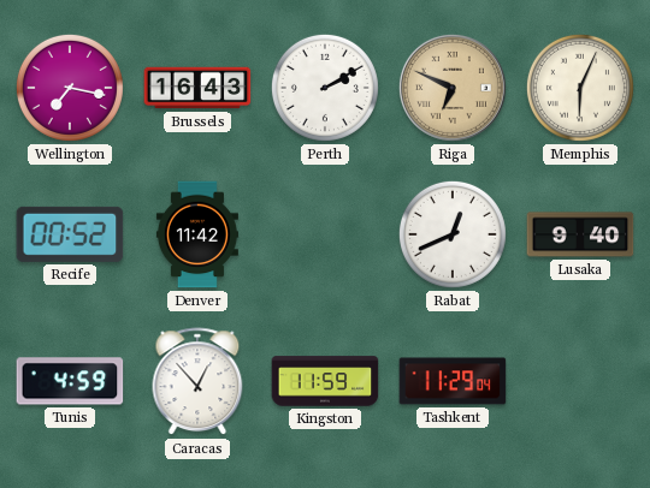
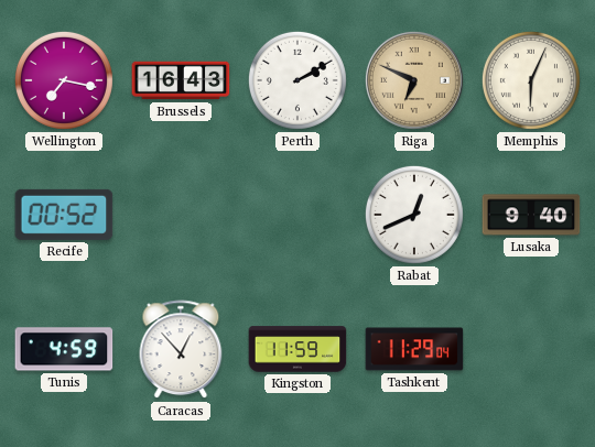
Denver: 11:42 -> none
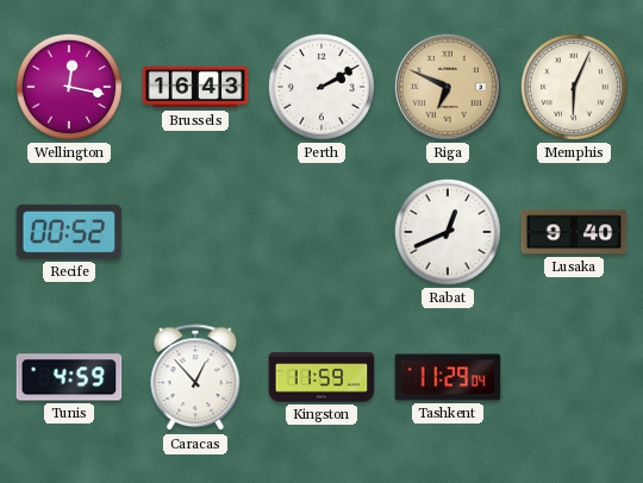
Wellington: 7:17 -> 12:17
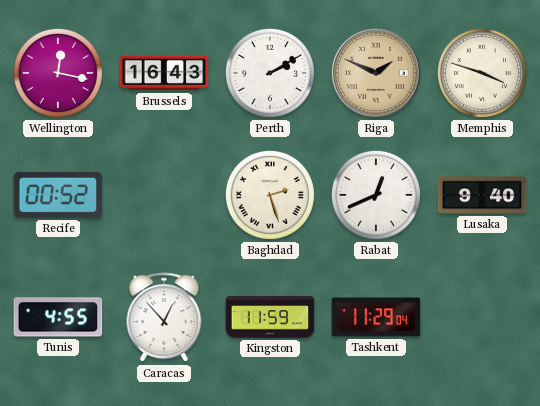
Riga: 6:49 -> 1:49
Memphis: 6:04 -> 3:48
Baghdad: none -> 2:27
Tunis: 4:59 -> 4:55
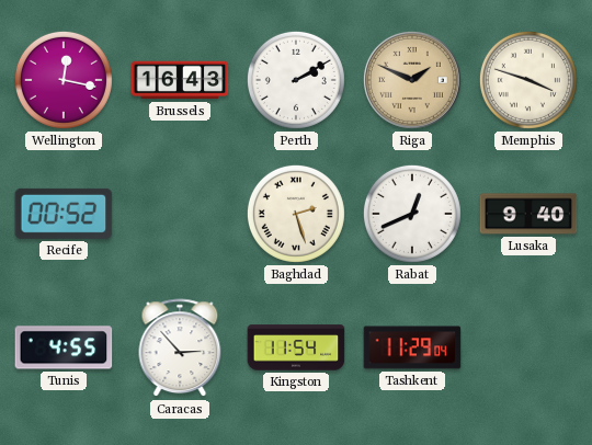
Caracas: 12:53 -> 2:53
Kingston: 11:59 -> 11:54
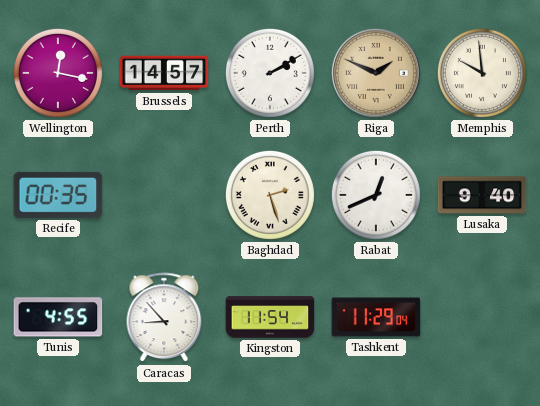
Brussels: 16:43 -> 14:57
Memphis: 3:48 -> 9:59
Recife: 00:52 -> 00:35
Caracas: 2:53 -> 8:53
